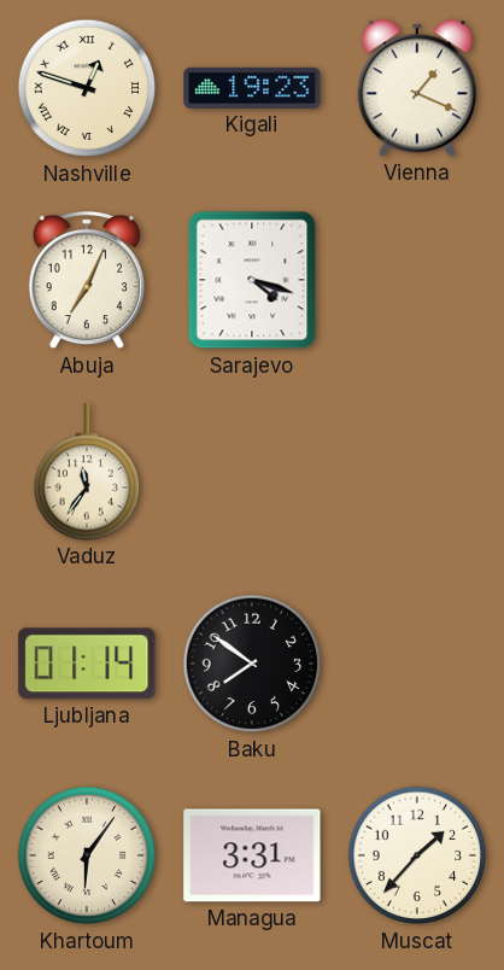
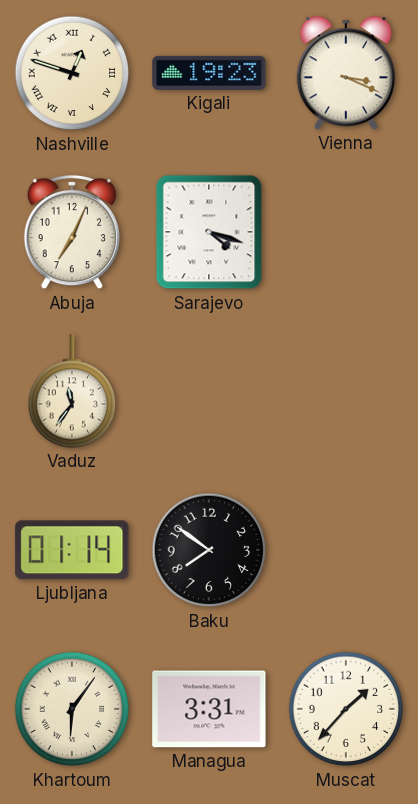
Vienna: 1:19 -> 3:19
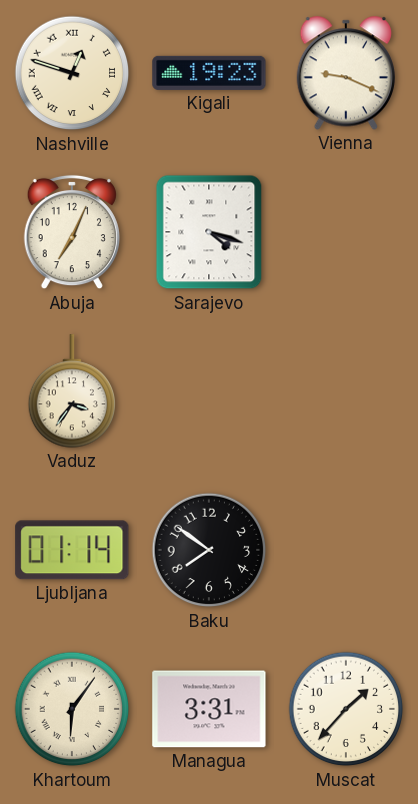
Vienna: 3:19 -> 9:19
Vaduz: 11:36 -> 3:36
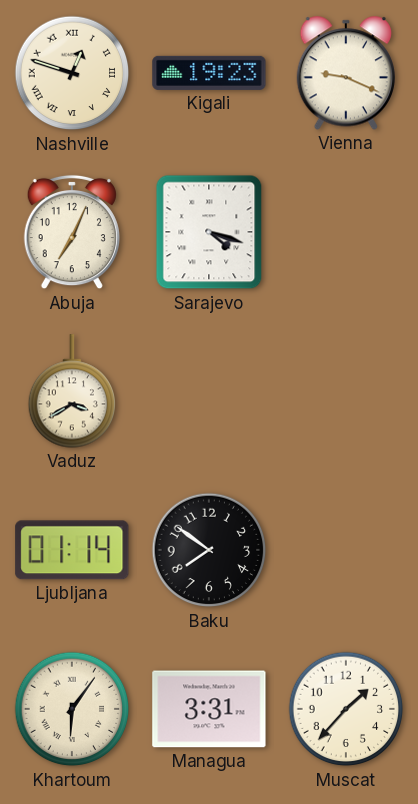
Vaduz: 3:36 -> 3:40
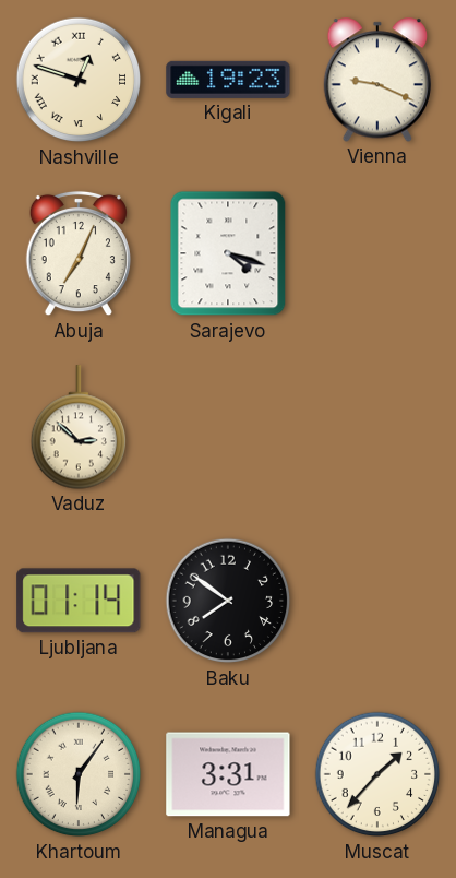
Vaduz: 3:40 -> 2:52
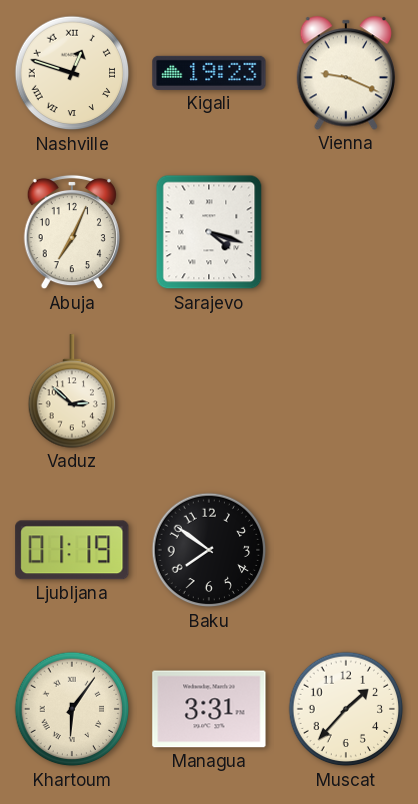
Ljubljana: 01:14 -> 01:19
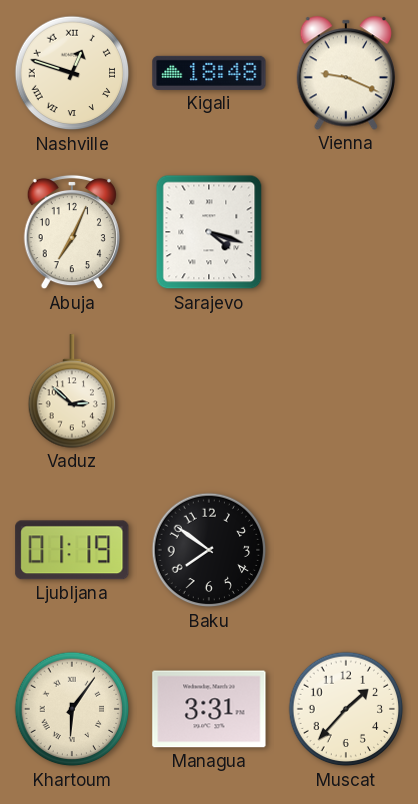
Kigali: 19:23 -> 18:48
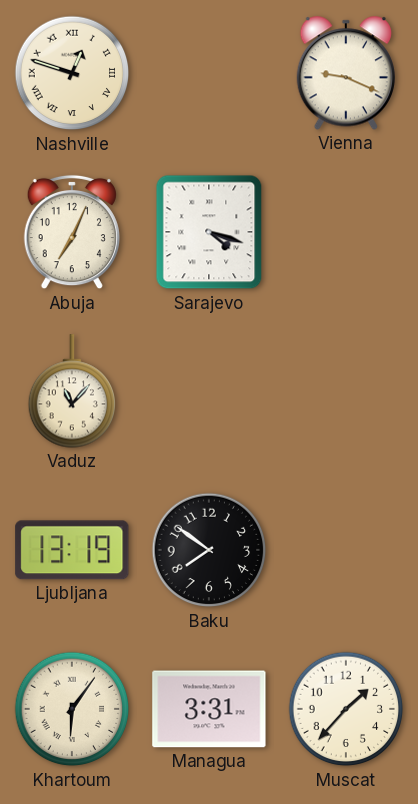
Kigali: 18:48 -> none
Vaduz: 2:52 -> 11:07
Ljubljana: 01:19 -> 13:19
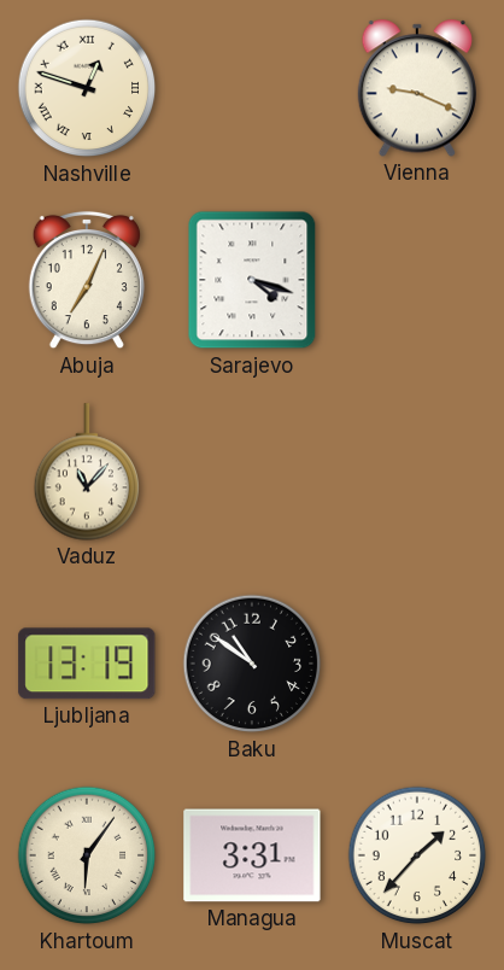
Baku: 7:51 -> 10:51
